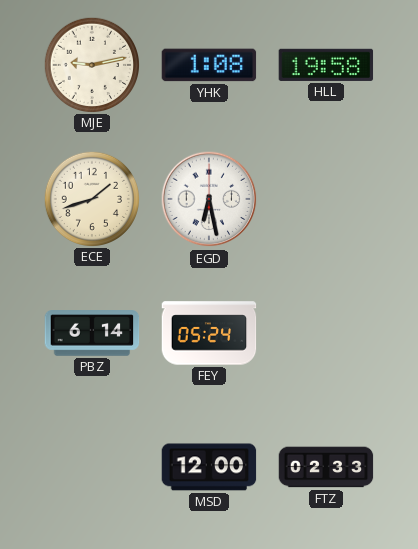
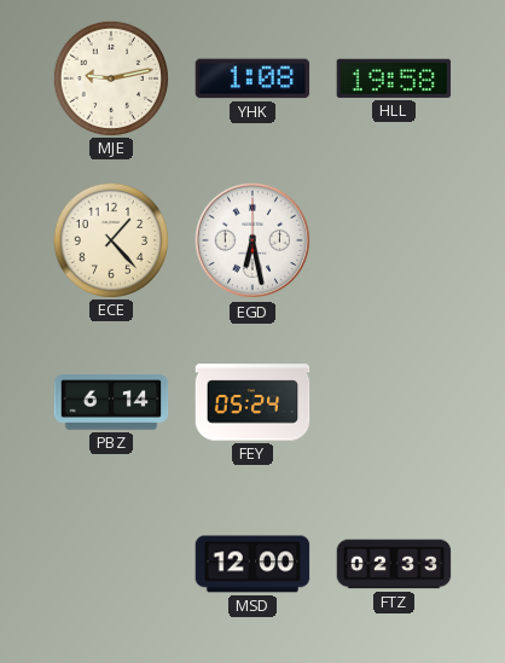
ECE: 1:42 -> 1:23
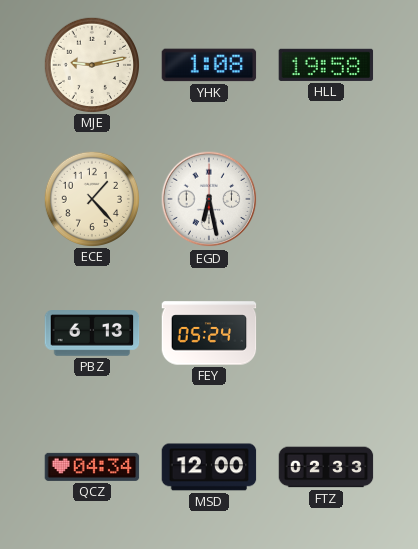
PBZ: 6:14 -> 6:13
QCZ: none -> 04:34
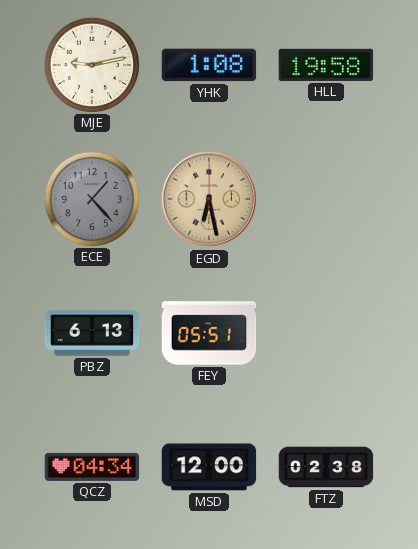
ECE dial: cream -> grey
EGD dial: white -> champagne
FEY: 05:24 -> 05:51
FTZ: 02:33 -> 02:38
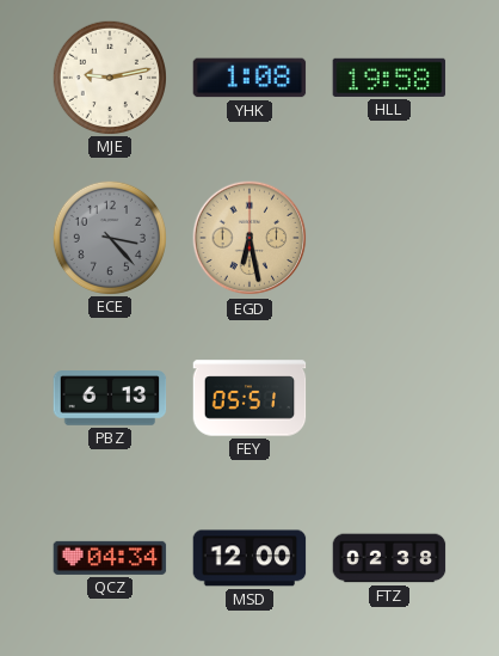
ECE: 1:23 -> 3:23
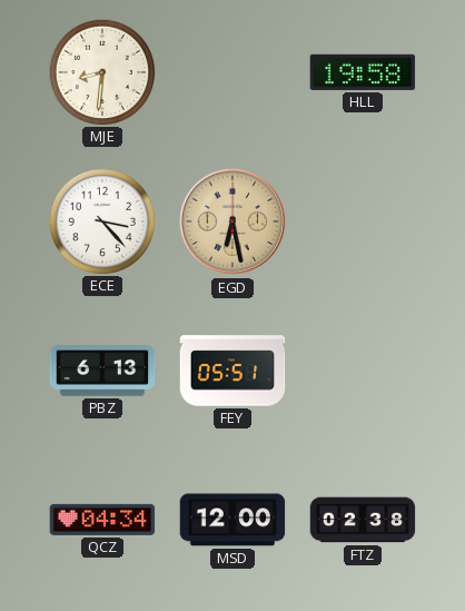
MJE: 9:13 -> 8:31
YHK: 1:08 -> none
ECE dial: grey -> white
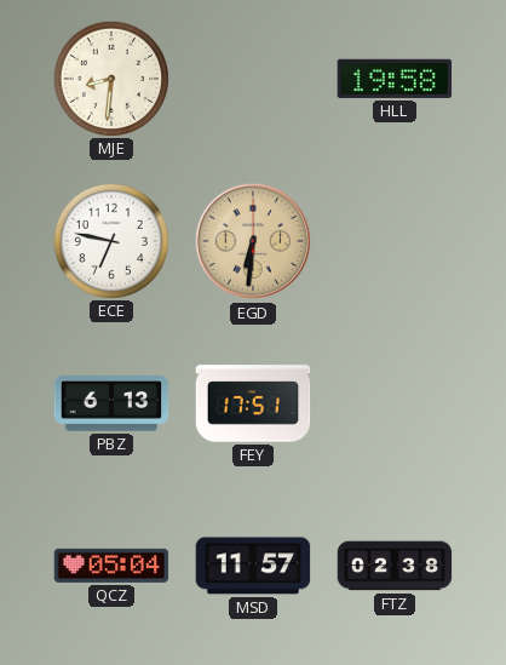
ECE: 3:23 -> 6:47
EGD: 6:28 -> 6:31
FEY: 05:51 -> 17:51
QCZ: 04:34 -> 05:04
MSD: 12:00 -> 11:57
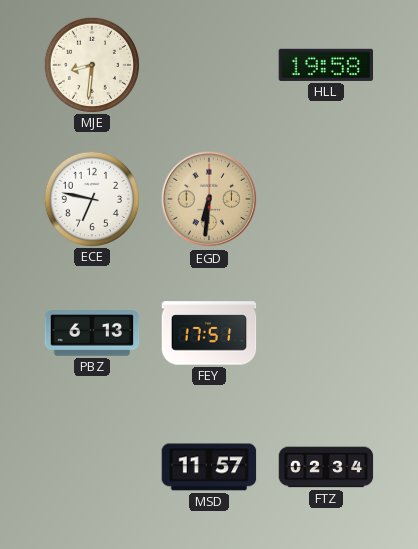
QCZ: 05:04 -> none
FTZ: 02:38 -> 02:34
